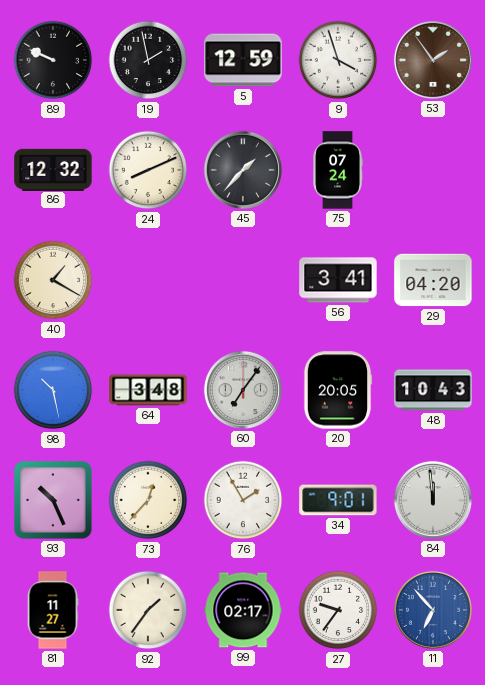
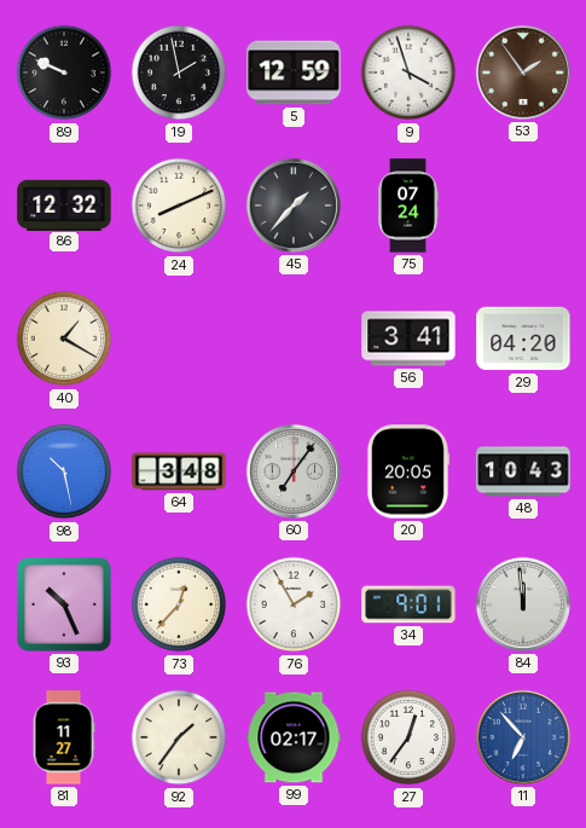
27: 9:36 -> 12:36
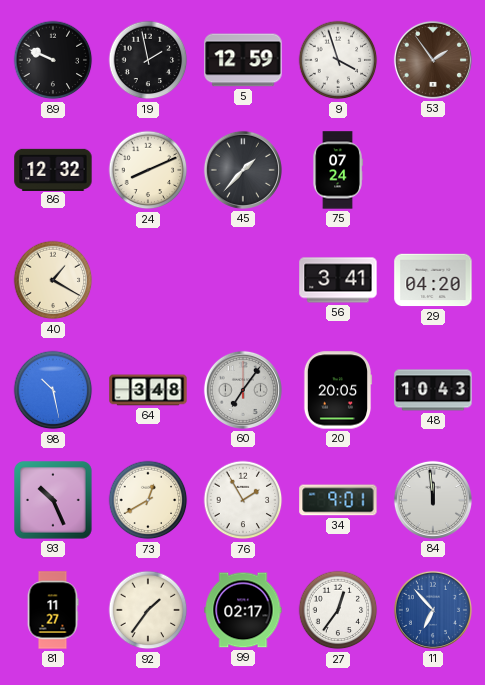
73: 12:37 -> 12:40
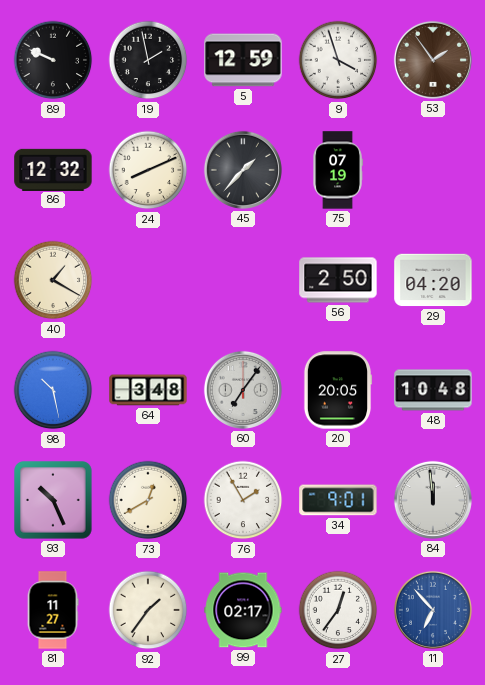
75: 07:24 -> 07:19
56: 3:41 -> 2:50
48: 10:43 -> 10:48
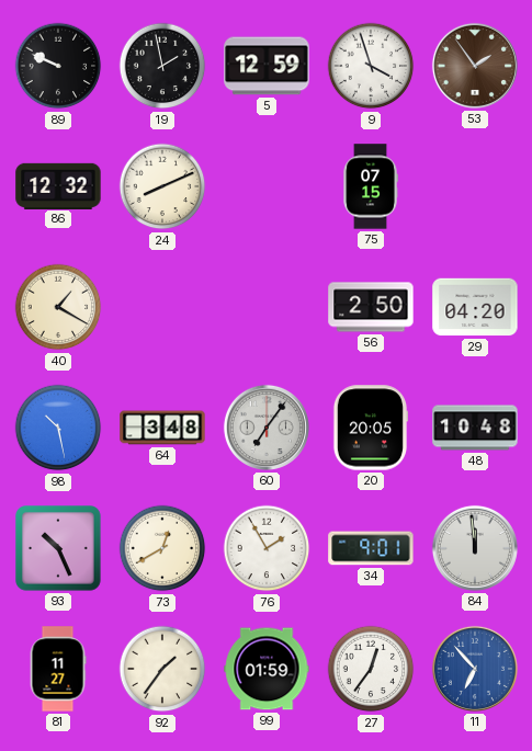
45: 1:37 -> none
75: 07:19 -> 07:15
99: 02:17 -> 01:59
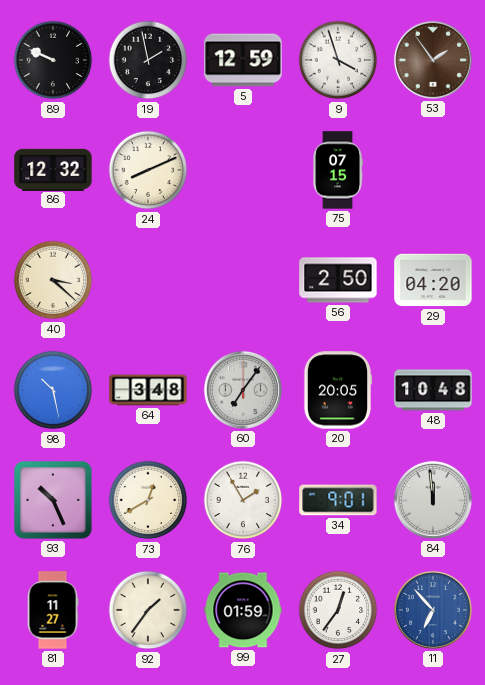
40: 1:20 -> 3:22
